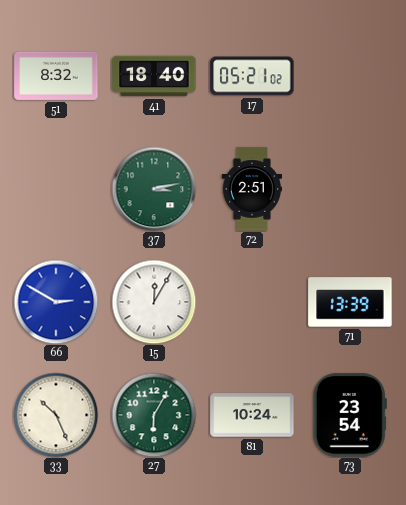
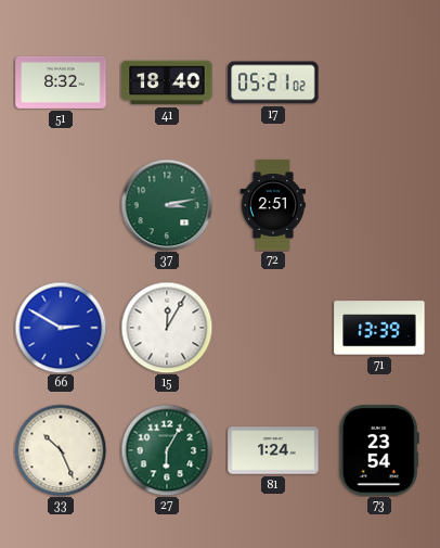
81: 10:24 -> 1:24
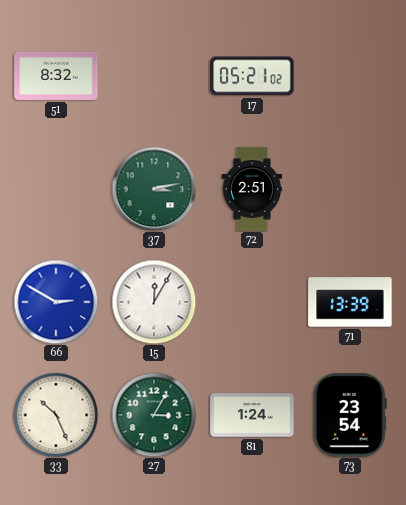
41: 18:40 -> none
27: 6:05 -> 3:05
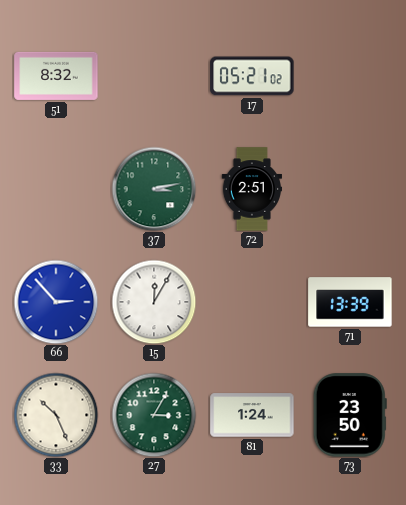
66: 2:50 -> 2:53
73: 23:54 -> 23:50
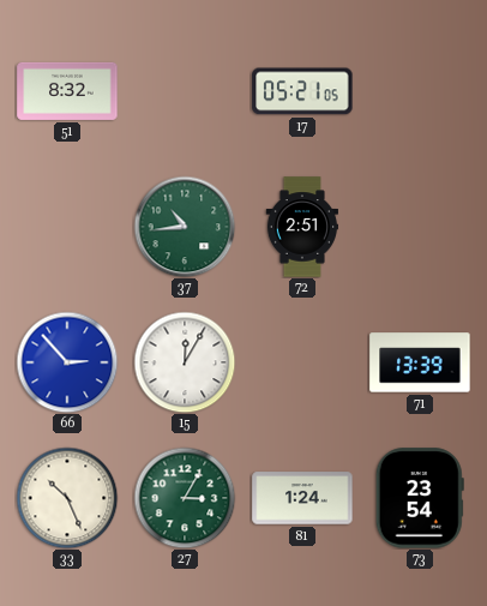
17: 05:21:02 -> 05:21:05
37: 3:13 -> 10:44
73: 23:50 -> 23:54
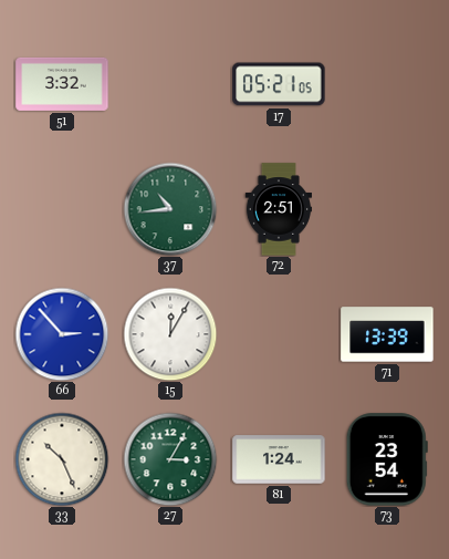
51: 8:32 -> 3:32
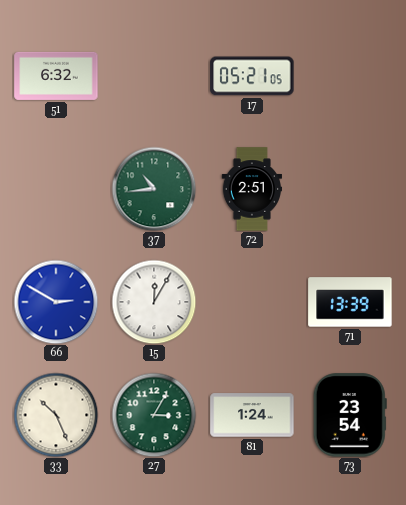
51: 3:32 -> 6:32
66: 2:53 -> 2:50
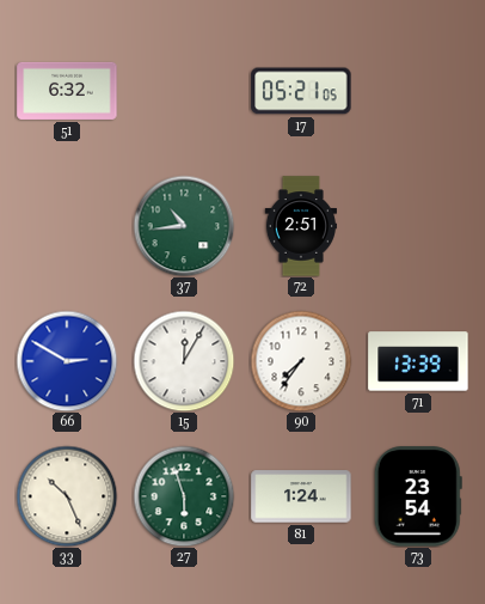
90: none -> 7:36
27: 3:05 -> 5:57
